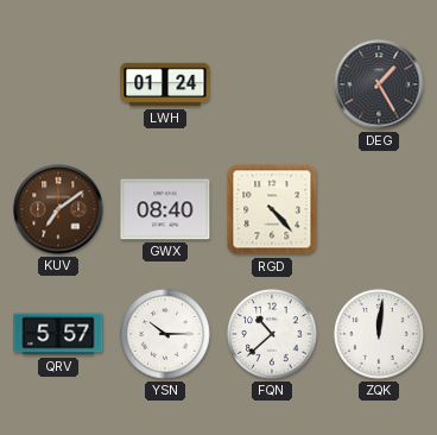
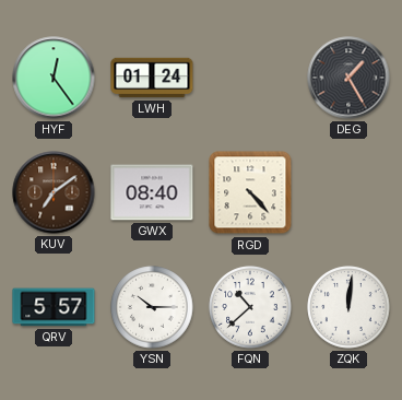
HYF: none -> 12:24
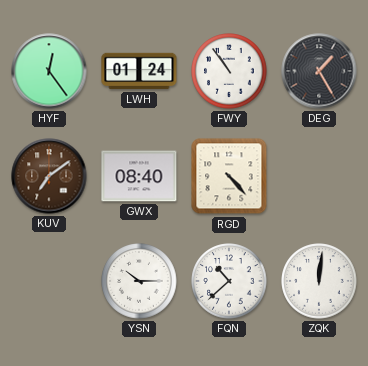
FWY: none -> 10:54
QRV: 5:57 -> none
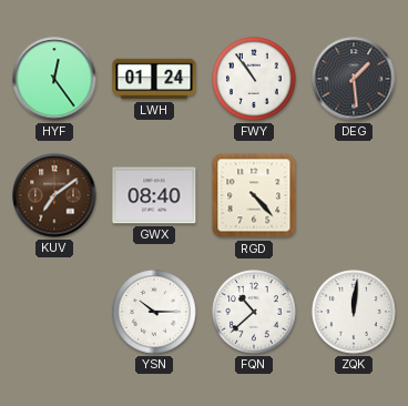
DEG: 1:25 -> 1:29
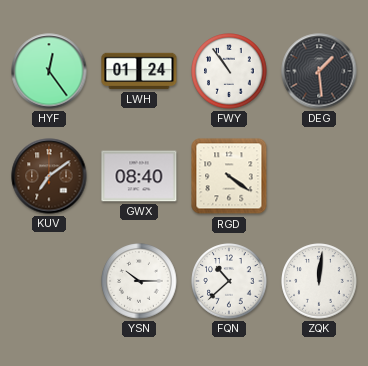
RGD: 4:23 -> 4:21
